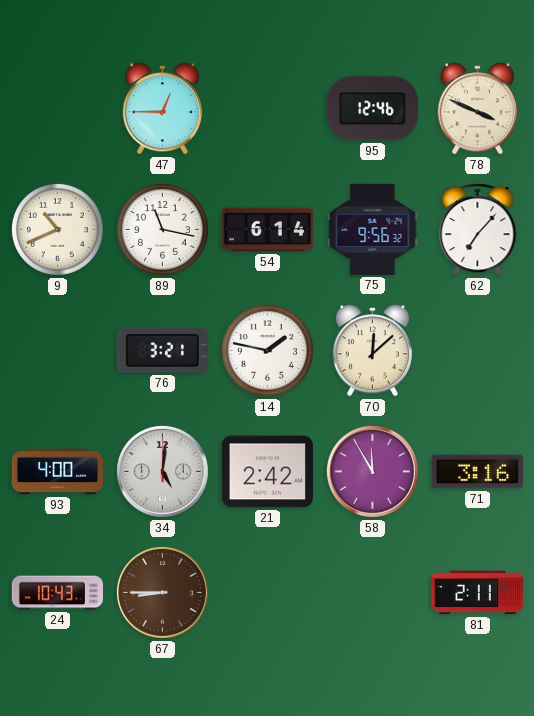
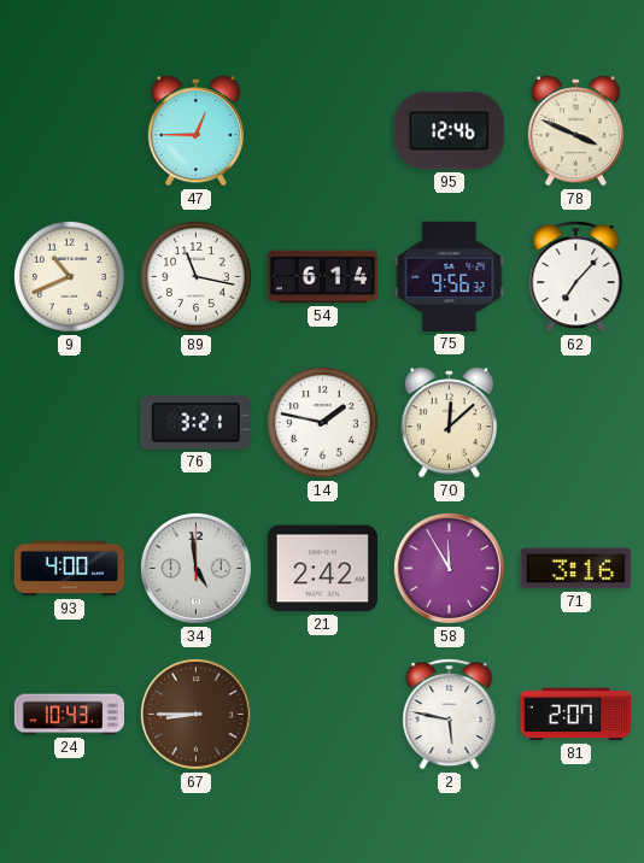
34: 5:01 -> 4:59
2: none -> 5:47
81: 2:11 -> 2:07
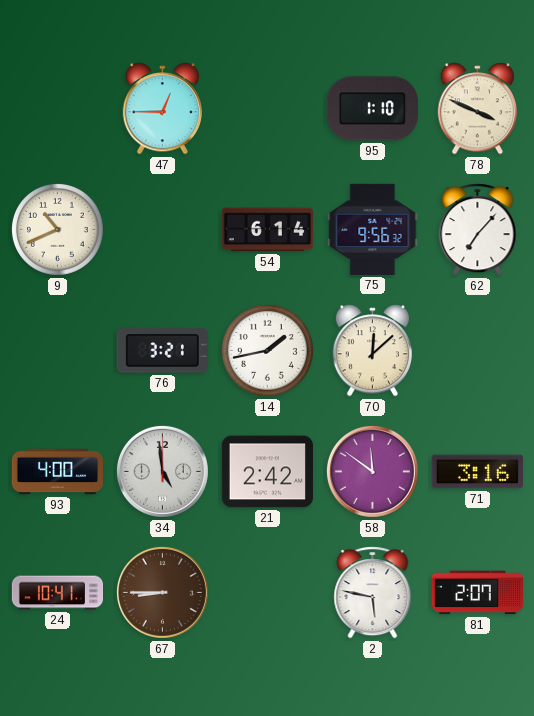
95: 12:46 -> 1:10
89: 11:17 -> none
14: 1:47 -> 1:43
58: 11:55 -> 11:51
24: 10:43 -> 10:41
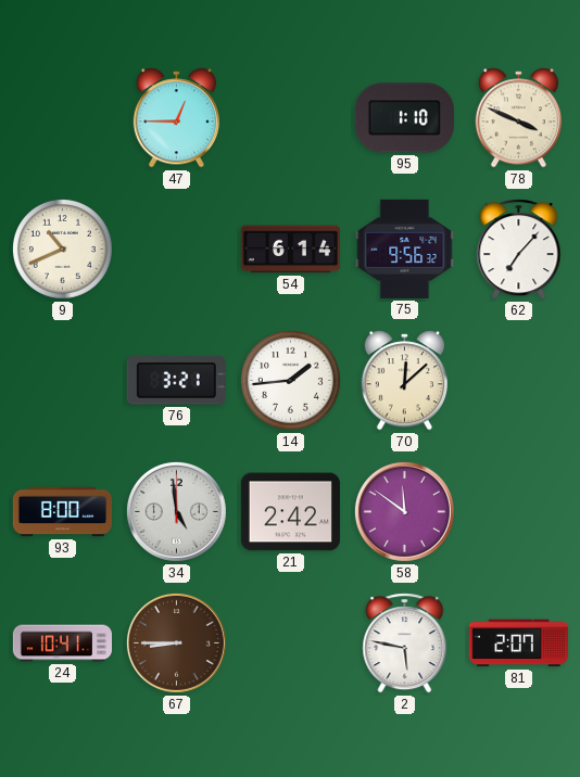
14: 1:43 -> 1:44
93: 4:00 -> 8:00
71: 3:16 -> none
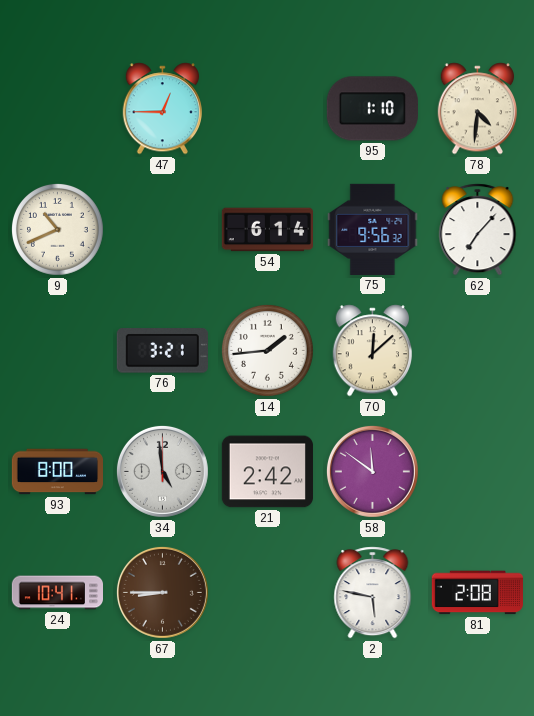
78: 3:49 -> 4:31
81: 2:07 -> 2:08
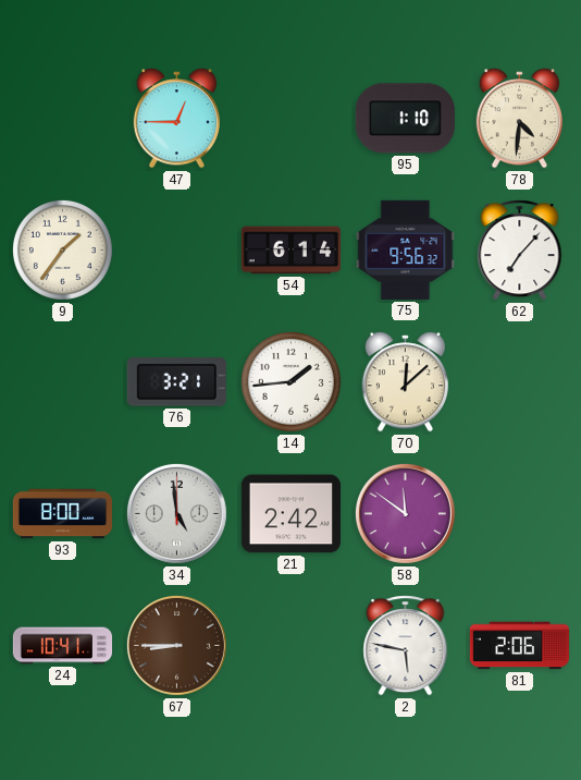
9: 10:41 -> 1:36
81: 2:08 -> 2:06
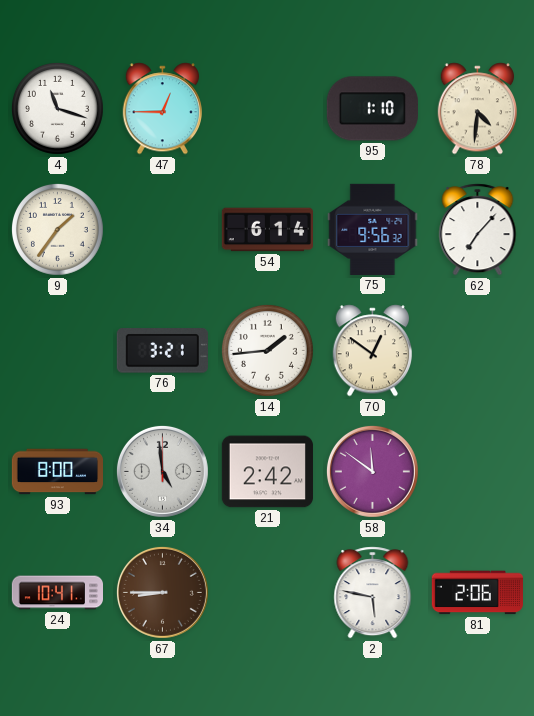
4: none -> 11:18
70: 12:08 -> 12:51
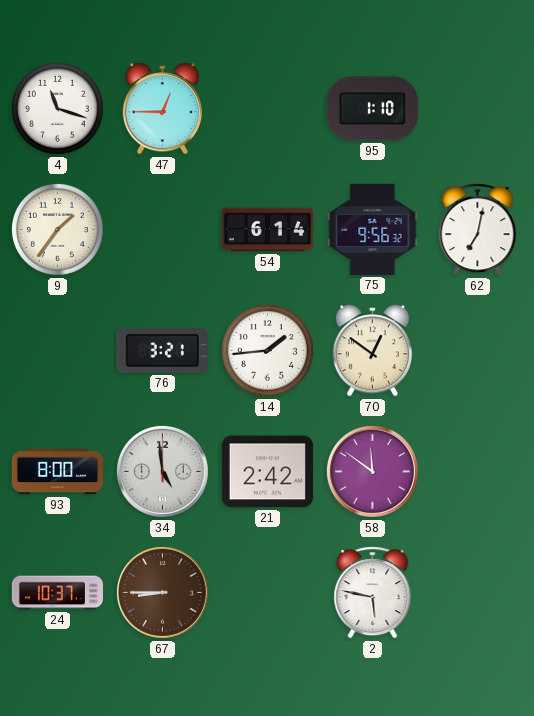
78: 4:31 -> none
62: 7:07 -> 7:02
24: 10:41 -> 10:37
81: 2:06 -> none
